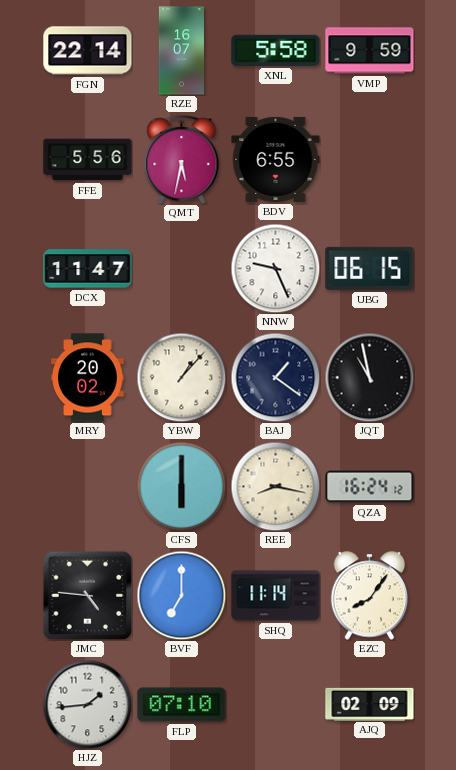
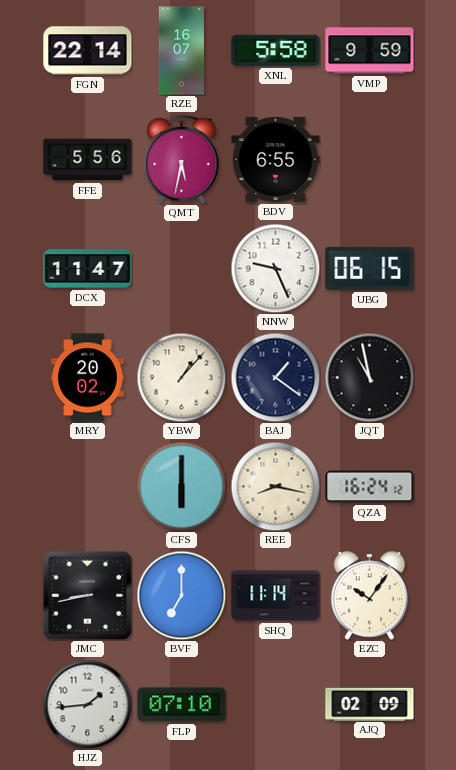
JMC: 4:46 -> 8:43
EZC: 8:06 -> 10:06
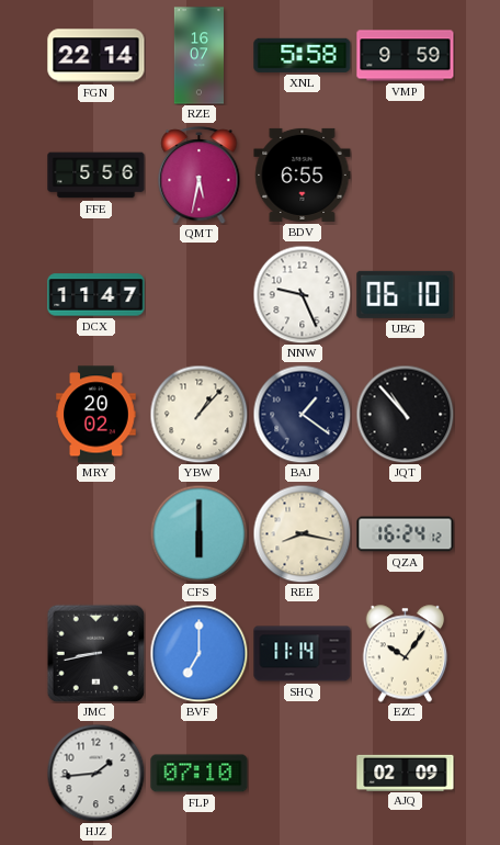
UBG: 06:15 -> 06:10
JQT: 10:58 -> 10:53
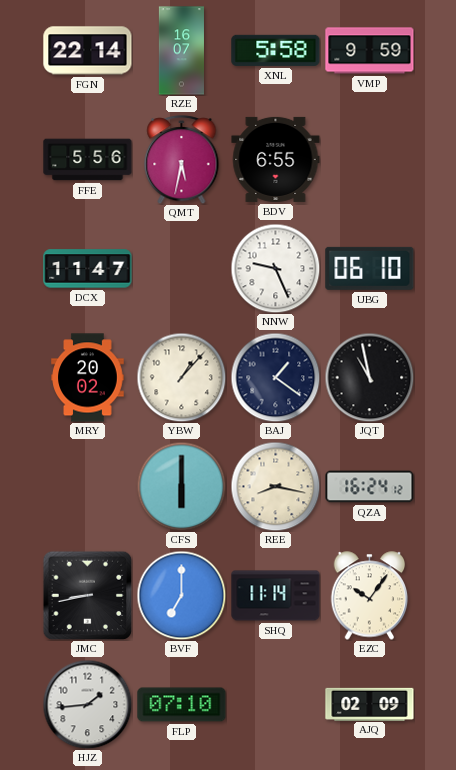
JQT: 10:53 -> 10:58
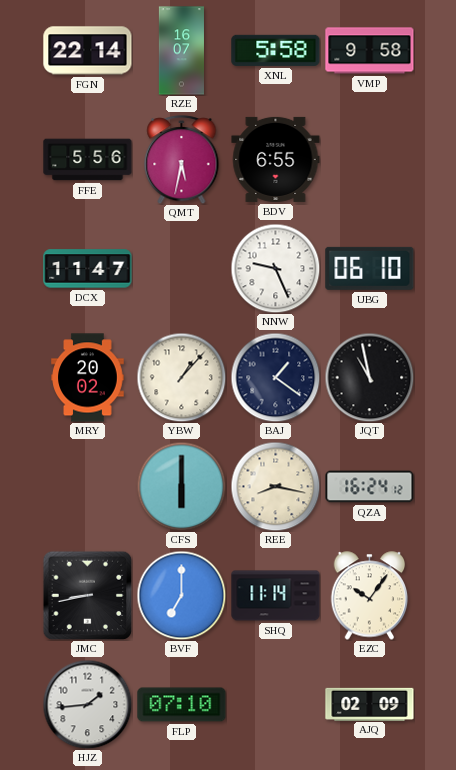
VMP: 9:59 -> 9:58
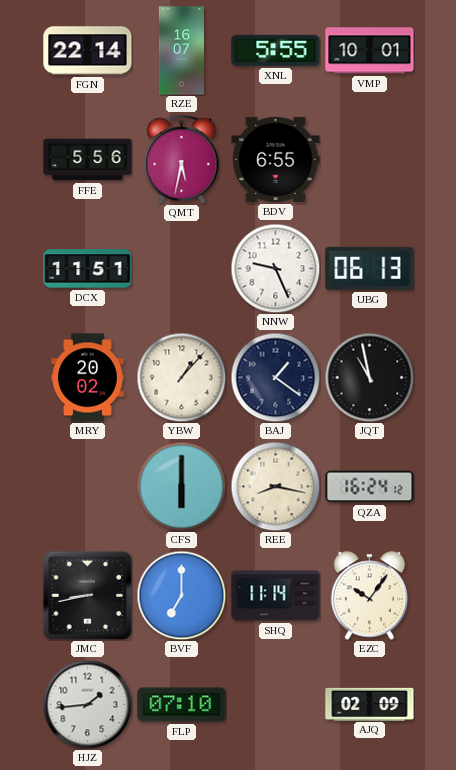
XNL: 5:58 -> 5:55
VMP: 9:58 -> 10:01
DCX: 11:47 -> 11:51
UBG: 06:10 -> 06:13
